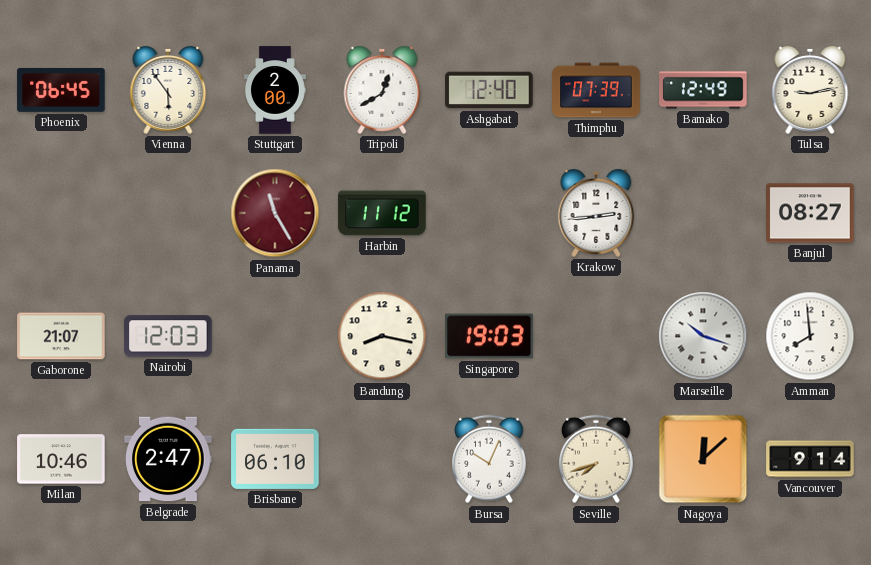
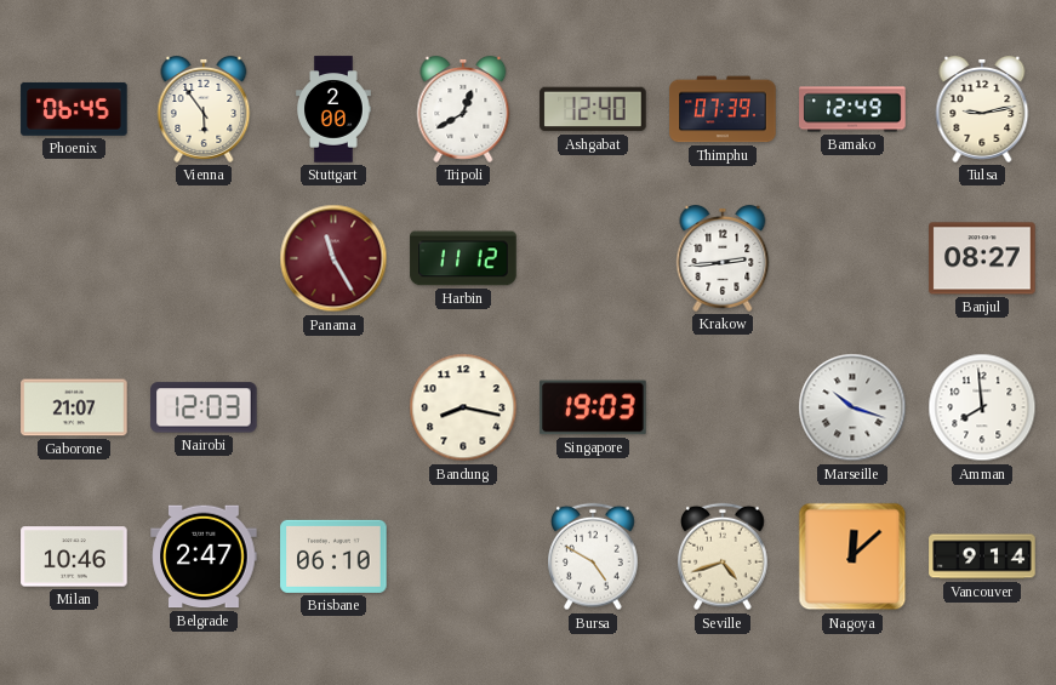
Bursa: 10:04 -> 4:50
Seville: 7:42 -> 4:42
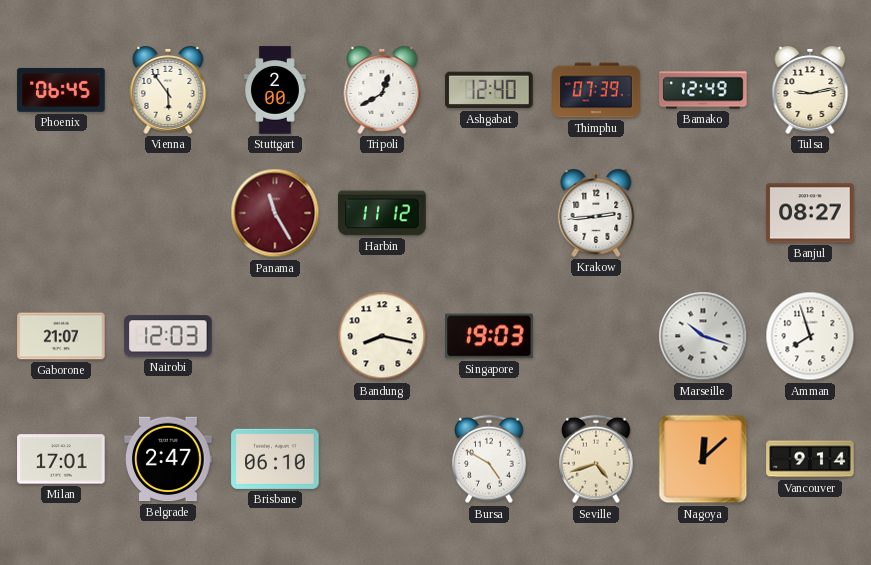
Amman: 7:59 -> 7:57
Milan: 10:46 -> 17:01
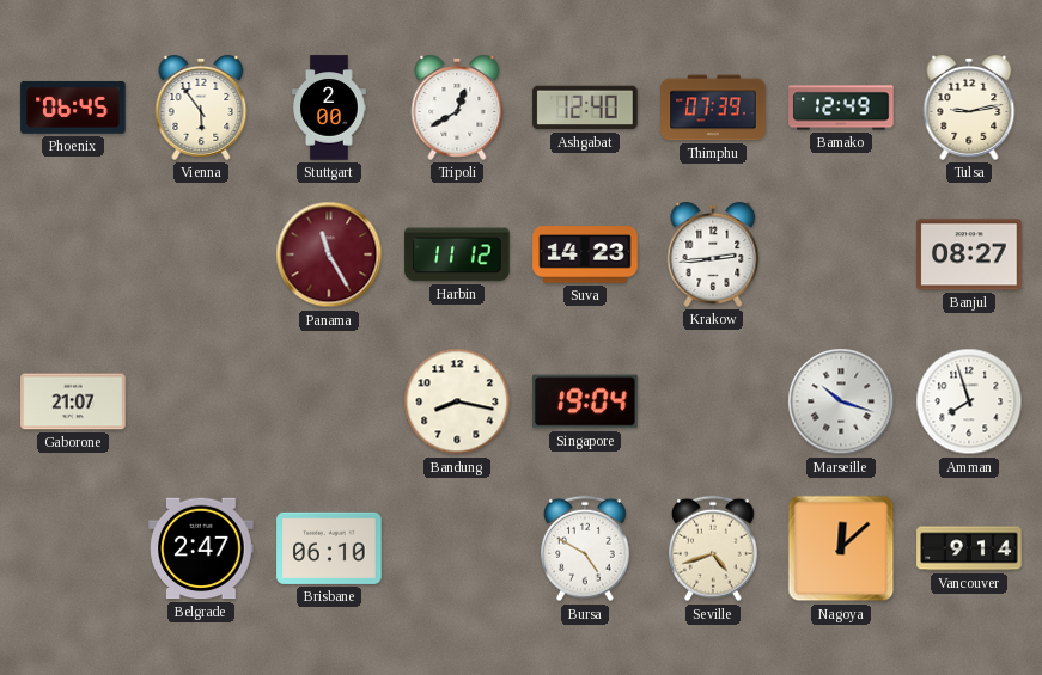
Suva: none -> 14:23
Nairobi: 12:03 -> none
Singapore: 19:03 -> 19:04
Milan: 17:01 -> none
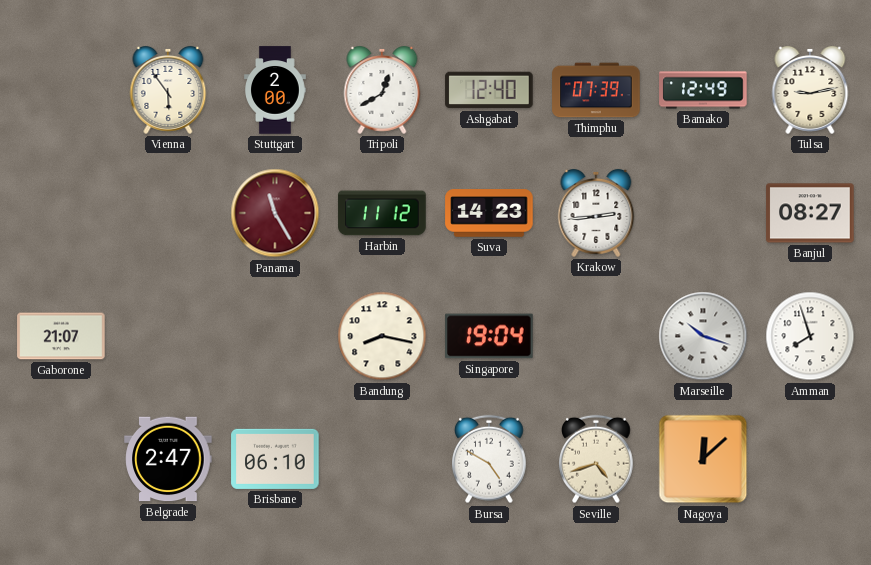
Phoenix: 06:45 -> none
Vancouver: 9:14 -> none
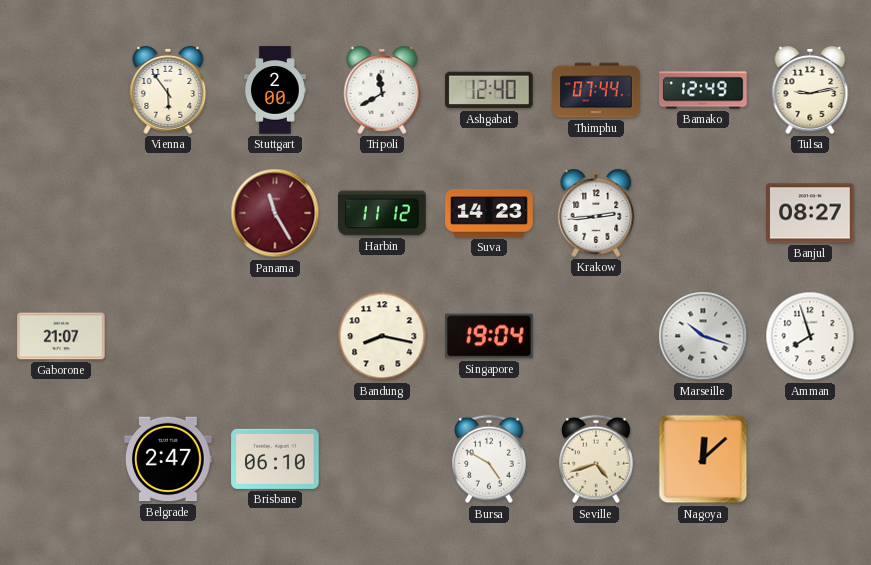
Tripoli: 12:40 -> 11:40
Thimphu: 07:39 -> 07:44
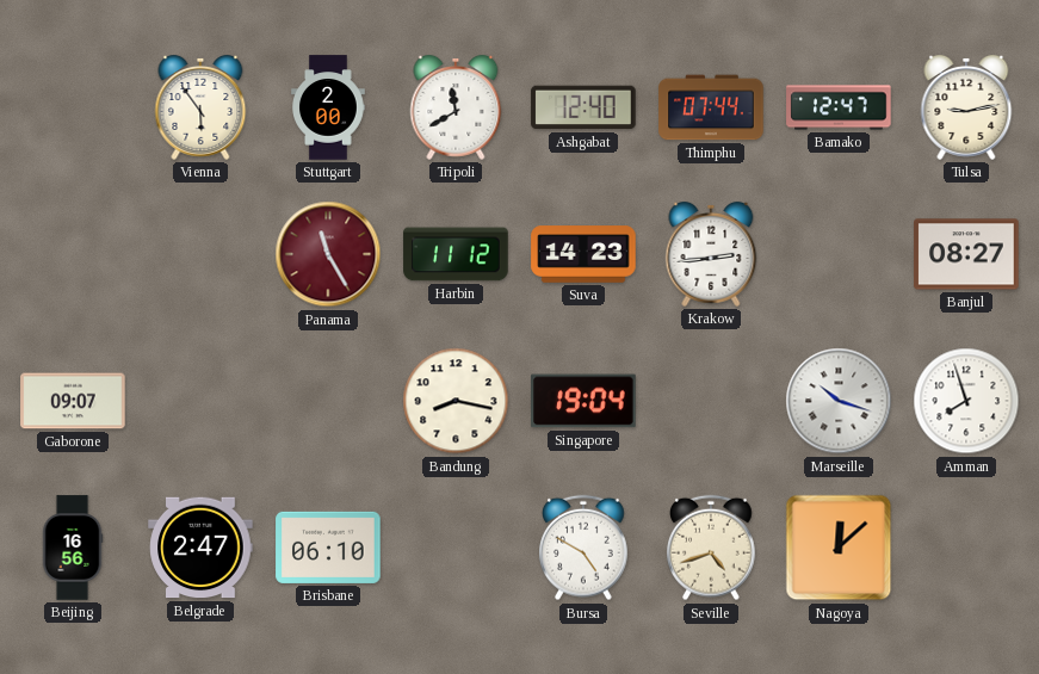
Bamako: 12:49 -> 12:47
Gaborone: 21:07 -> 09:07
Beijing: none -> 16:56
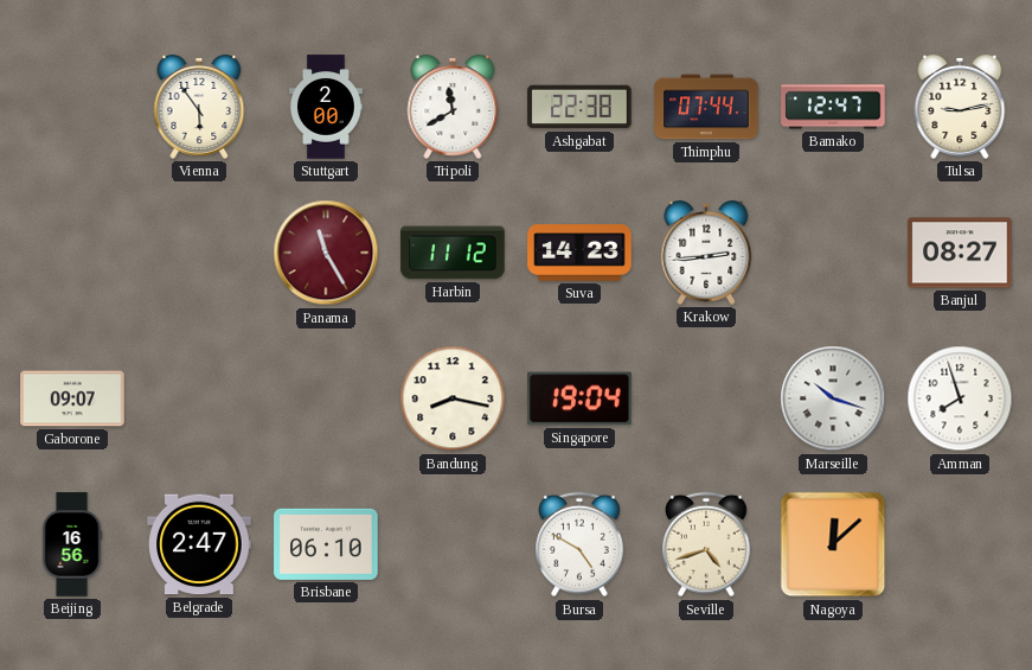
Ashgabat: 12:40 -> 22:38
